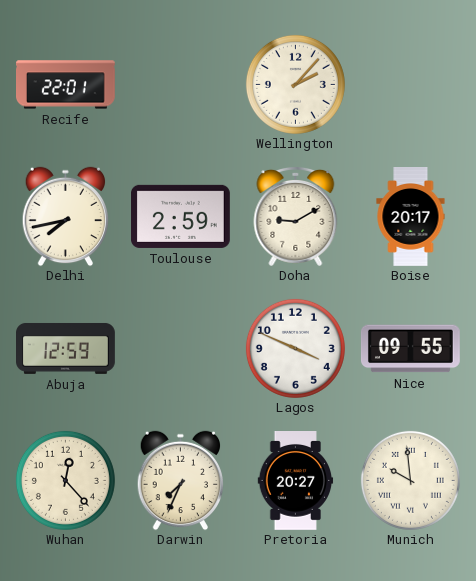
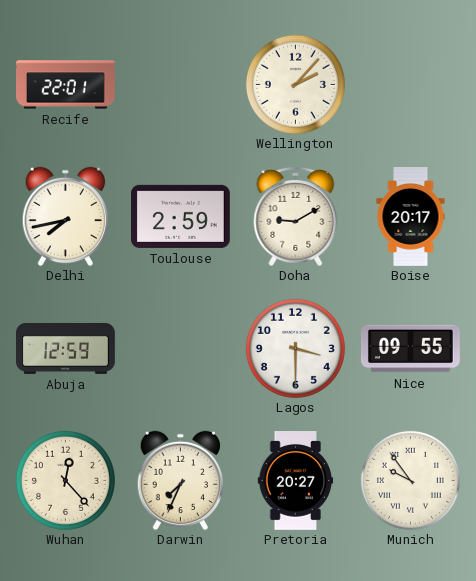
Lagos: 3:49 -> 3:30
Munich: 9:59 -> 9:54
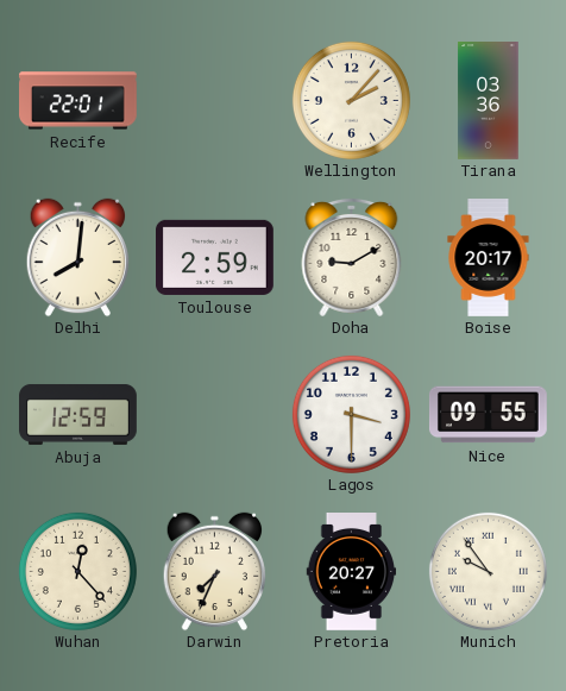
Tirana: none -> 03:36
Delhi: 7:43 -> 8:01
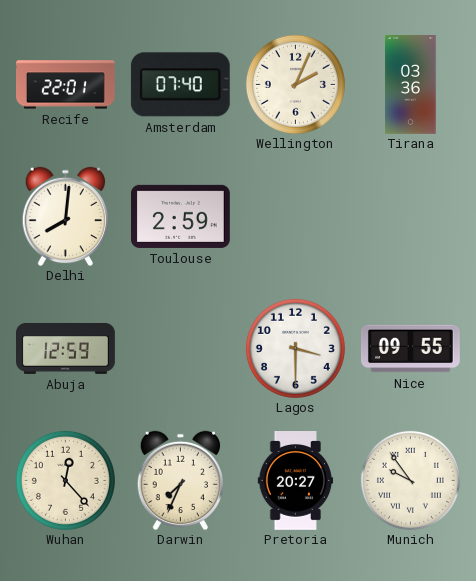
Amsterdam: none -> 07:40
Wellington: 2:07 -> 2:04
Doha: 9:10 -> none
Boise: 20:17 -> none
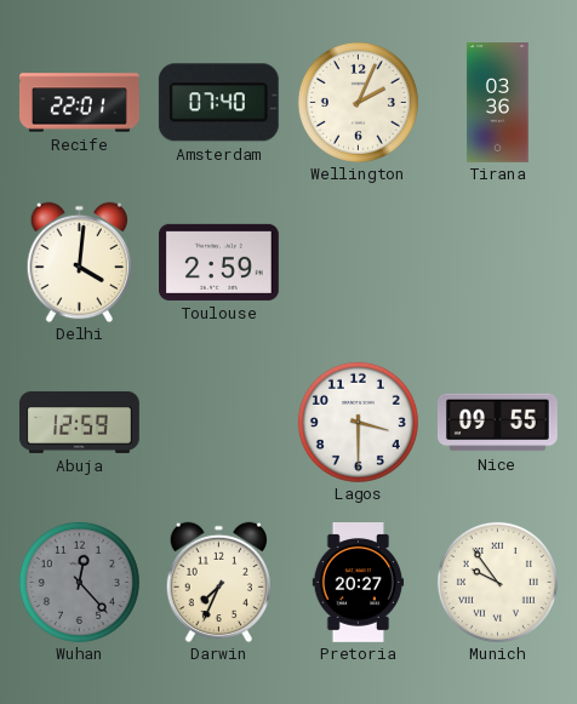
Delhi: 8:01 -> 4:01
Wuhan dial: cream -> grey
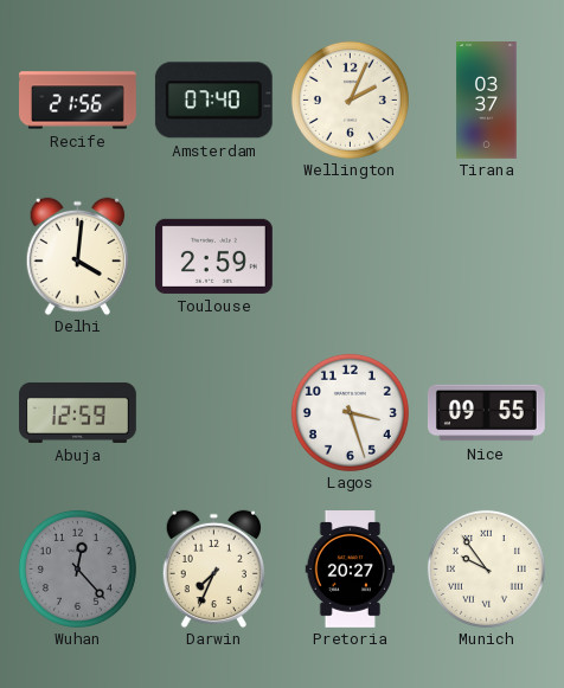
Recife: 22:01 -> 21:56
Tirana: 03:36 -> 03:37
Lagos: 3:30 -> 3:27
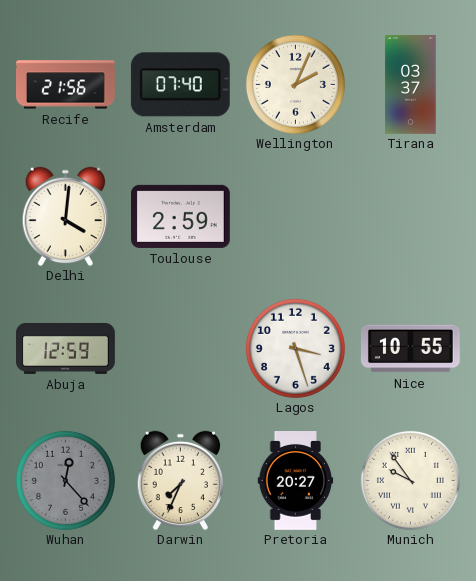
Nice: 09:55 -> 10:55
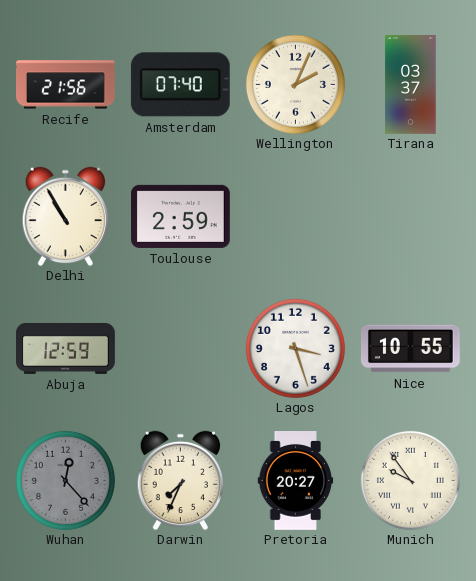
Delhi: 4:01 -> 10:55
